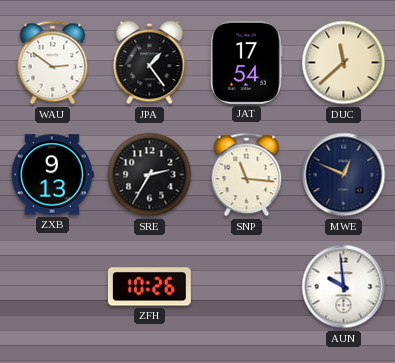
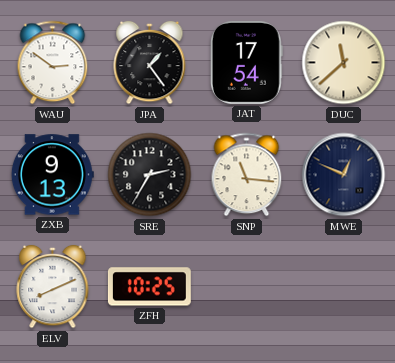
ELV: none -> 8:11
ZFH: 10:26 -> 10:25
AUN: 9:59 -> none
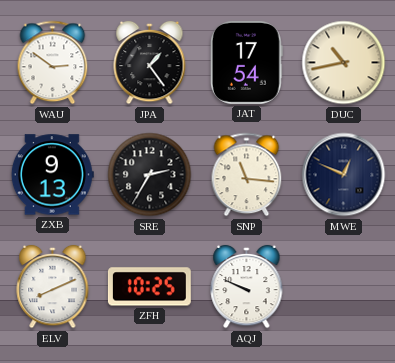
DUC: 11:38 -> 10:43
AQJ: none -> 9:49
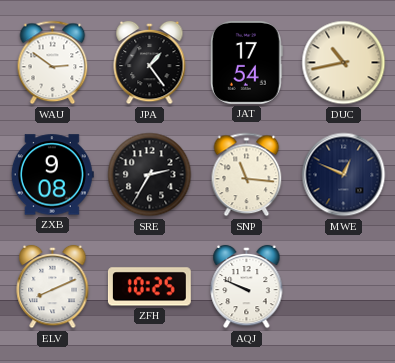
ZXB: 9:13 -> 9:08
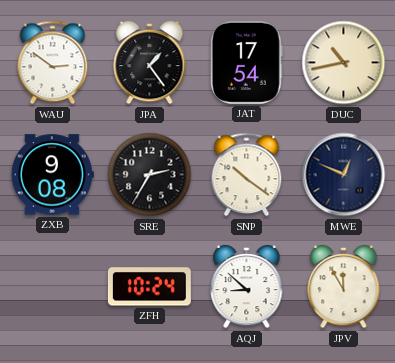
SNP: 11:16 -> 10:21
ELV: 8:11 -> none
ZFH: 10:25 -> 10:24
AQJ: 9:49 -> 8:52
JPV: none -> 11:55
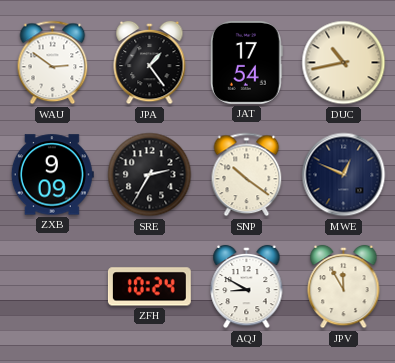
ZXB: 9:08 -> 9:09
AQJ: 8:52 -> 8:50
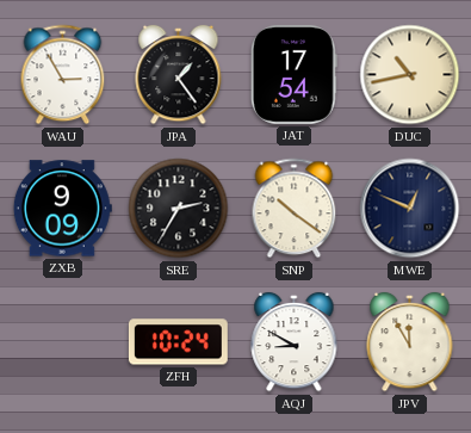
WAU: 2:51 -> 2:55
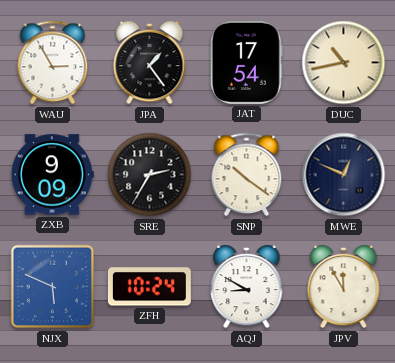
NJX: none -> 5:49
